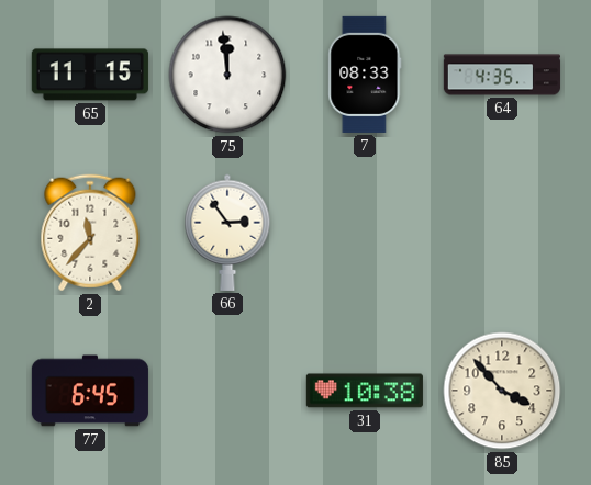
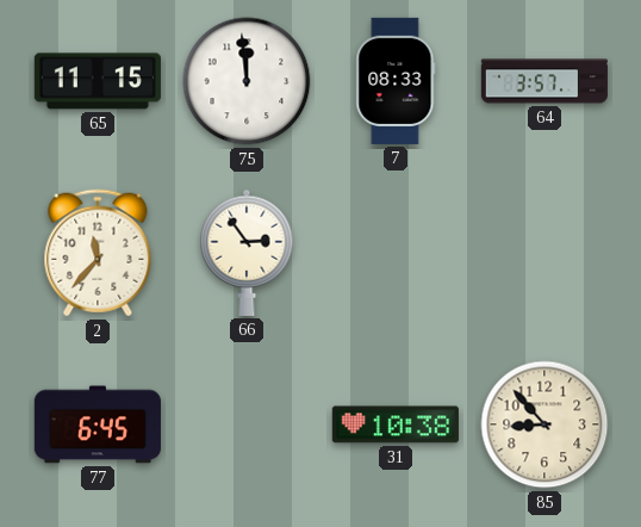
64: 4:35 -> 3:57
85: 3:53 -> 8:53
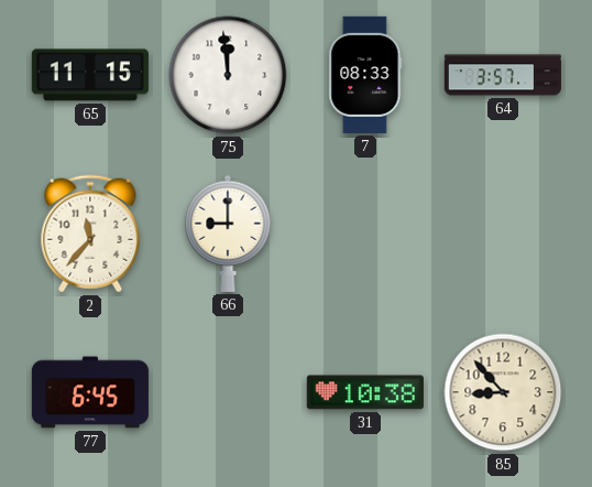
66: 2:54 -> 9:00
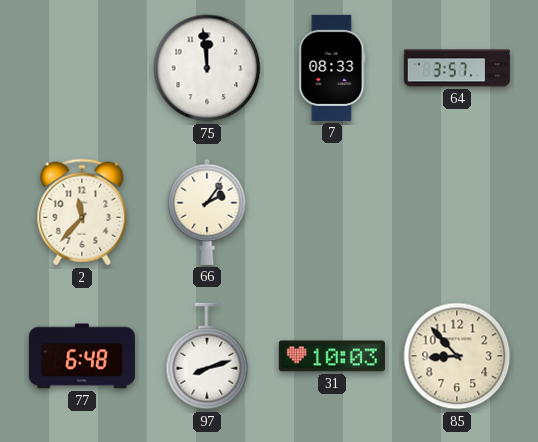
65: 11:15 -> none
66: 9:00 -> 2:06
77: 6:45 -> 6:48
97: none -> 8:12
31: 10:38 -> 10:03
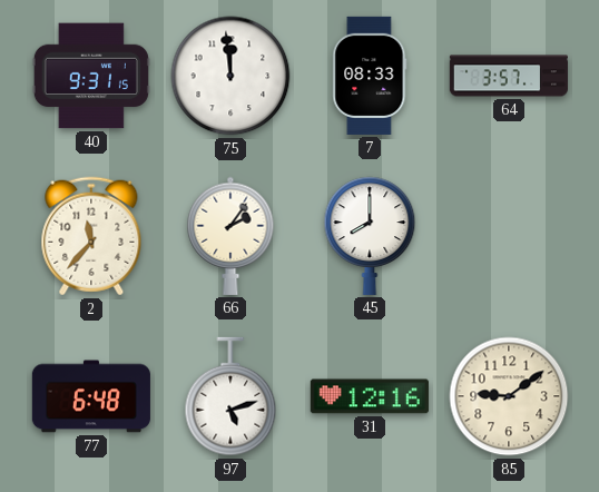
40: none -> 9:31
45: none -> 8:00
97: 8:12 -> 5:12
31: 10:03 -> 12:16
85: 8:53 -> 9:09
